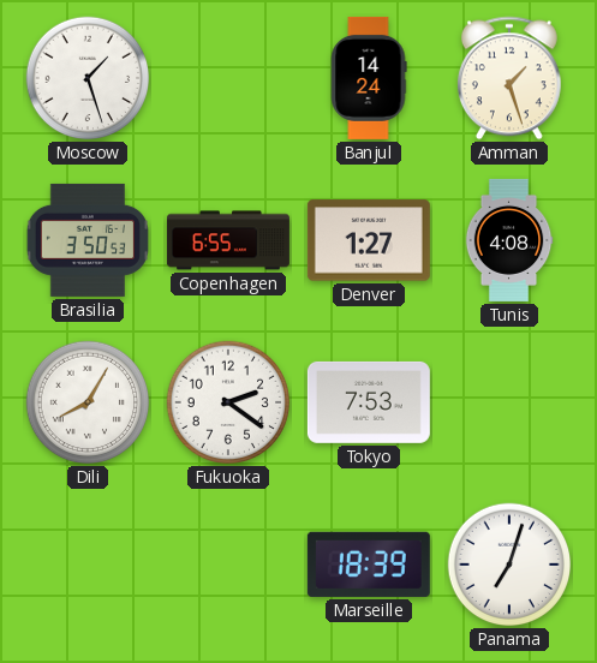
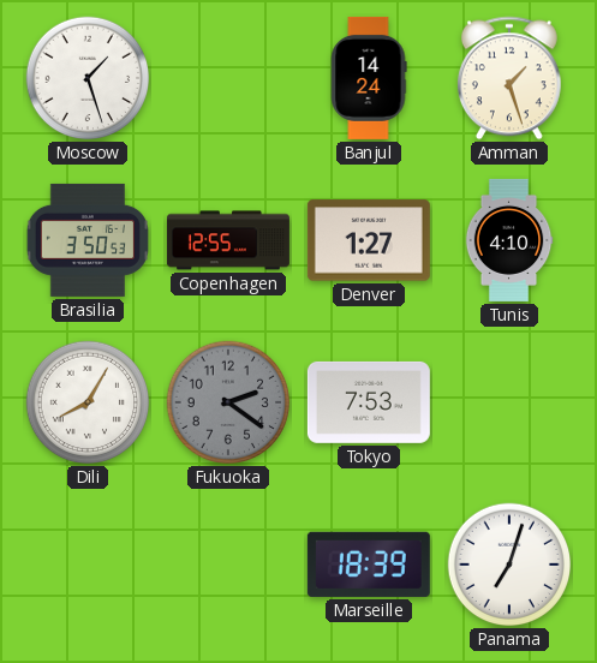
Copenhagen: 6:55 -> 12:55
Tunis: 4:08 -> 4:10
Fukuoka dial: white -> grey
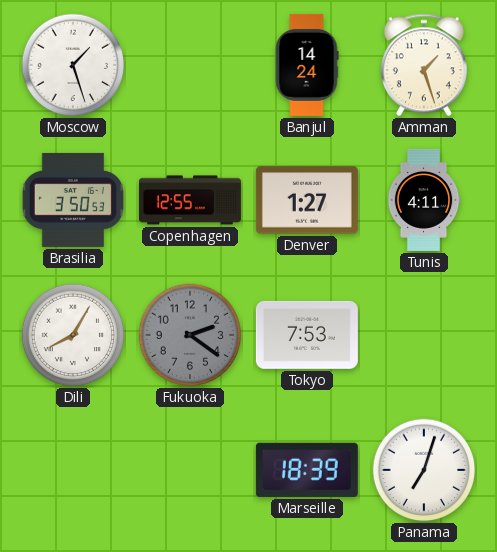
Tunis: 4:10 -> 4:11
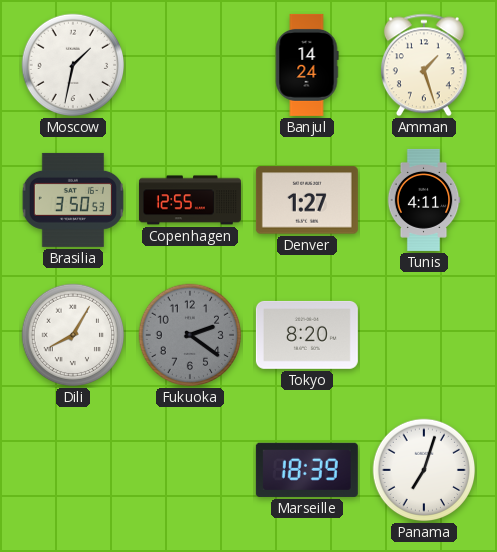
Moscow: 1:27 -> 1:32
Tokyo: 7:53 -> 8:20
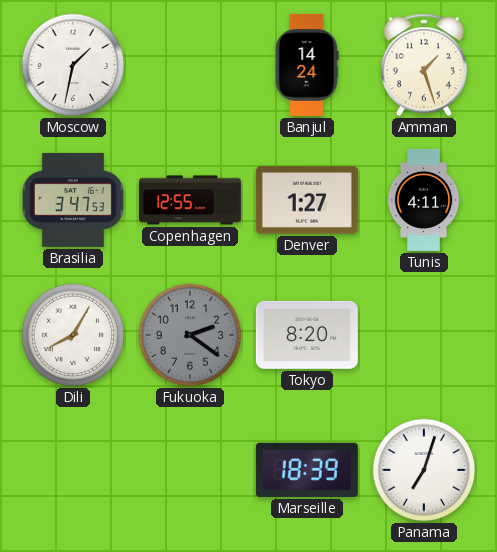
Brasilia: 3:50 -> 3:47
